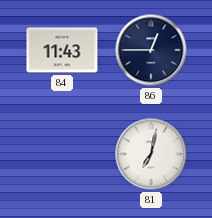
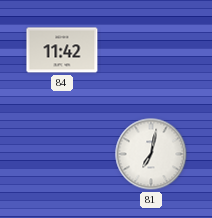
84: 11:43 -> 11:42
86: 12:45 -> none
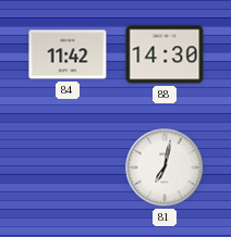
88: none -> 14:30
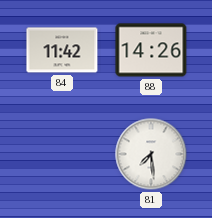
88: 14:30 -> 14:26
81: 7:02 -> 7:29
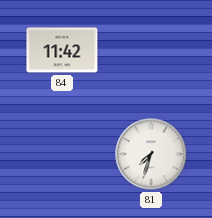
88: 14:26 -> none
81: 7:29 -> 7:33
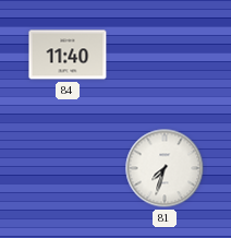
84: 11:42 -> 11:40
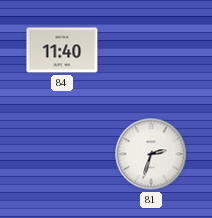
81: 7:33 -> 2:33
